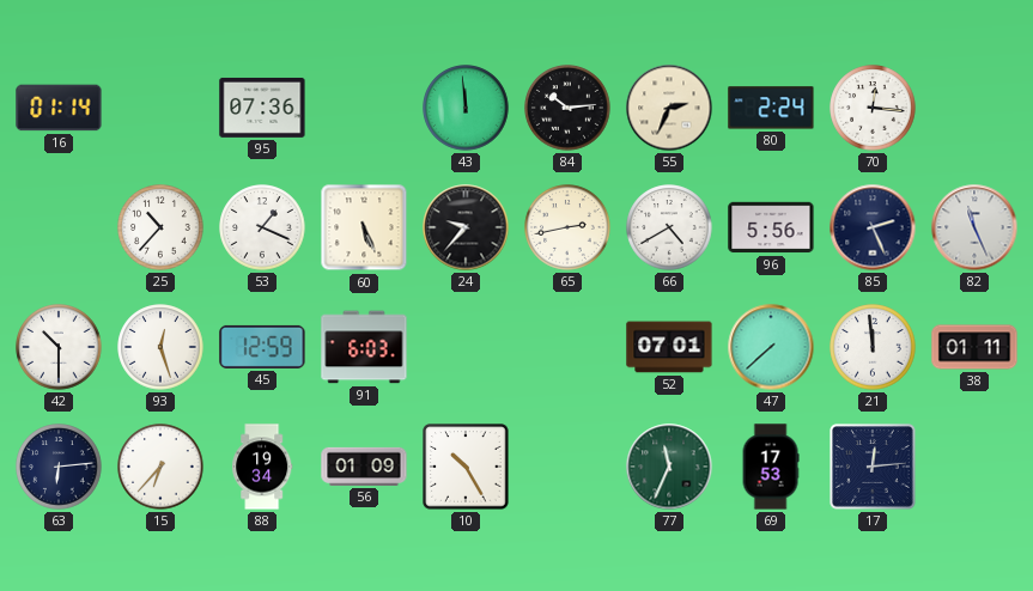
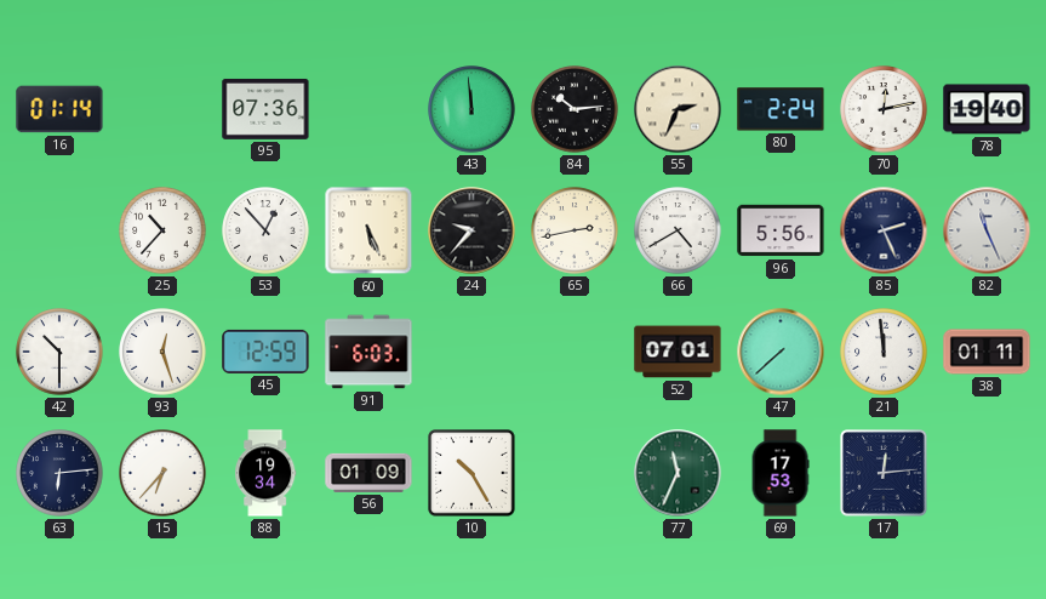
70: 12:16 -> 12:13
78: none -> 19:40
53: 1:19 -> 12:53
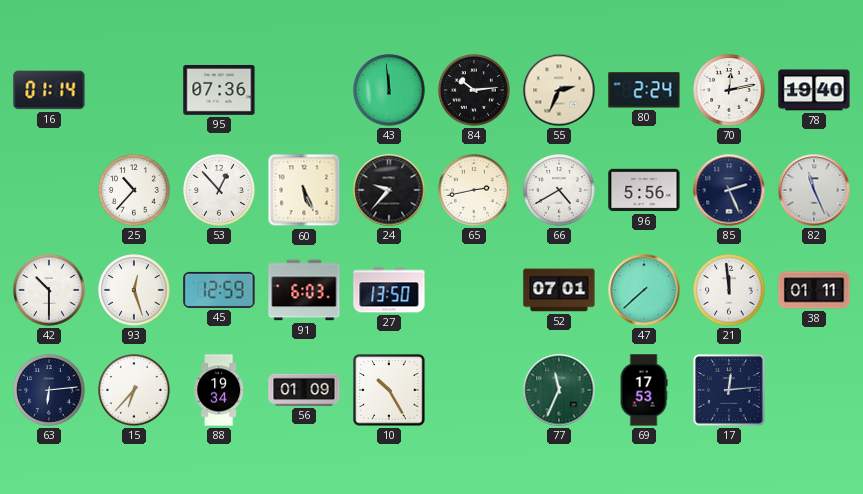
27: none -> 13:50
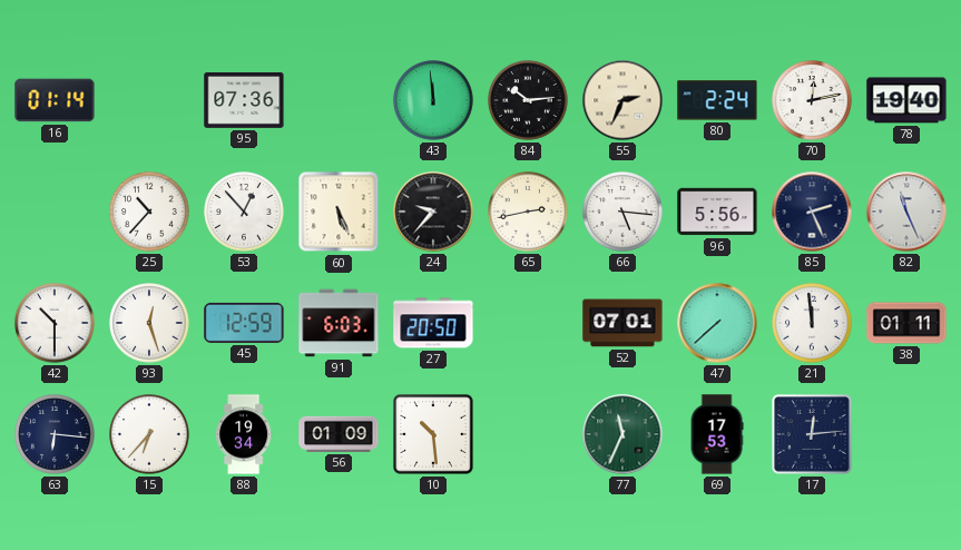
66: 4:40 -> 5:16
27: 13:50 -> 20:50
63: 6:14 -> 6:16
10: 10:25 -> 10:29
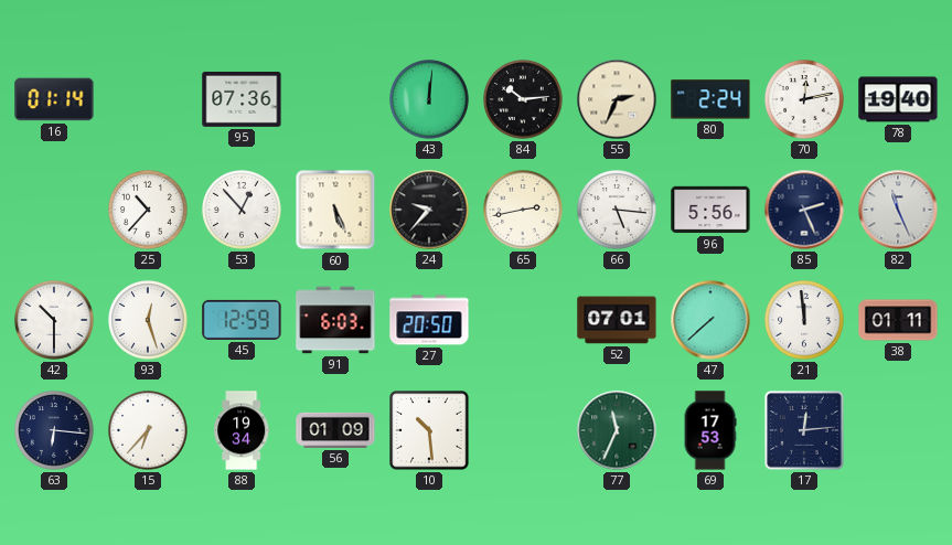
43: 11:59 -> 12:01
